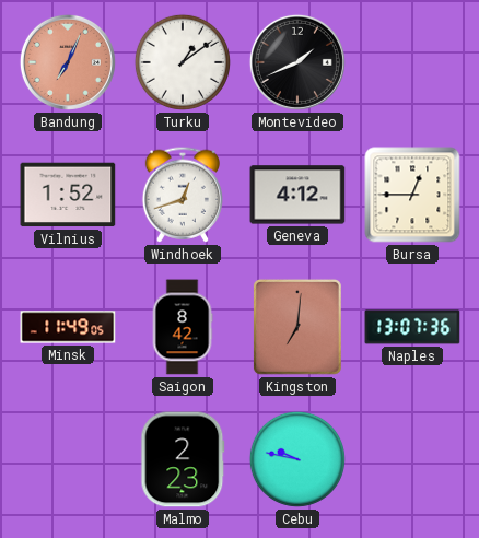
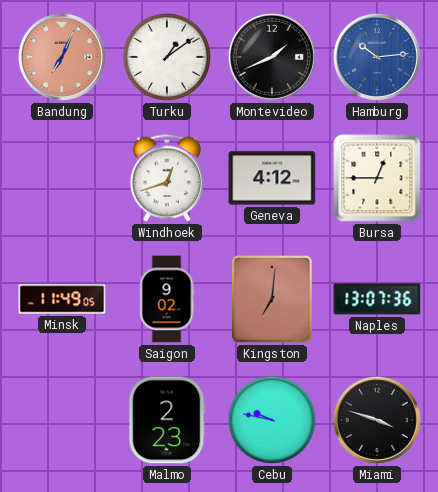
Hamburg: none -> 10:14
Vilnius: 1:52 -> none
Saigon: 8:42 -> 9:02
Miami: none -> 3:48
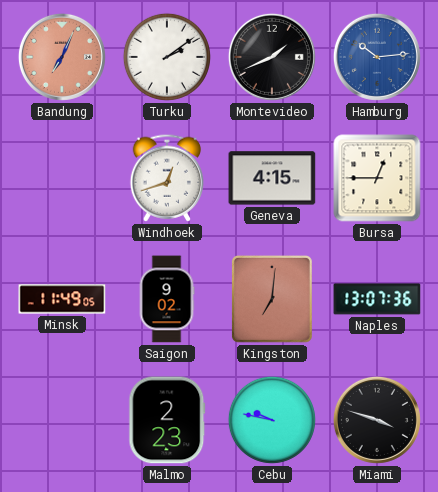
Turku: 1:09 -> 2:09
Geneva: 4:12 -> 4:15
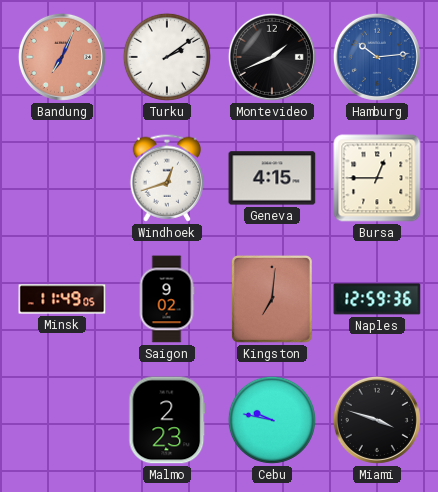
Naples: 13:07 -> 12:59
